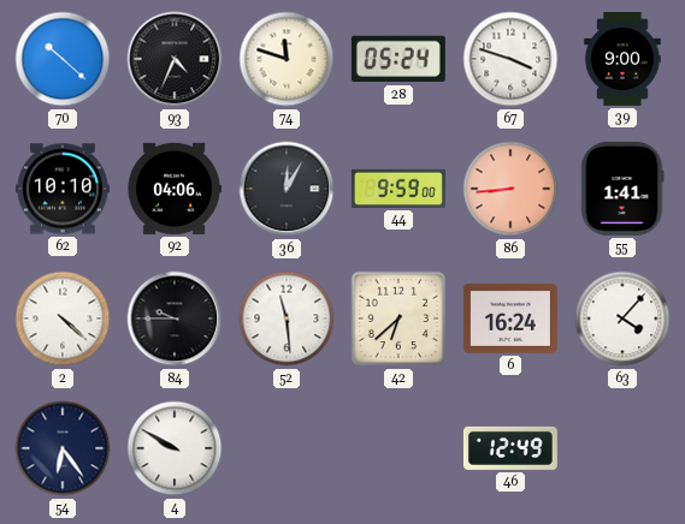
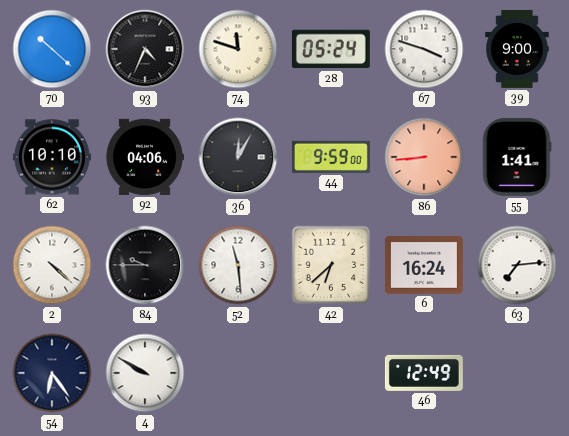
63: 4:07 -> 7:14
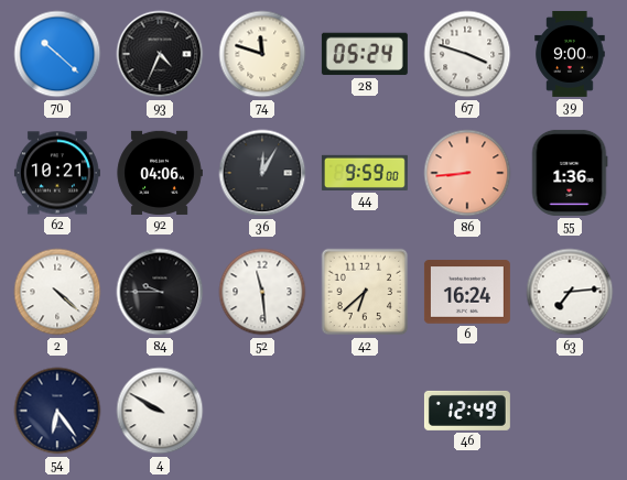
62: 10:10 -> 10:21
55: 1:41 -> 1:36
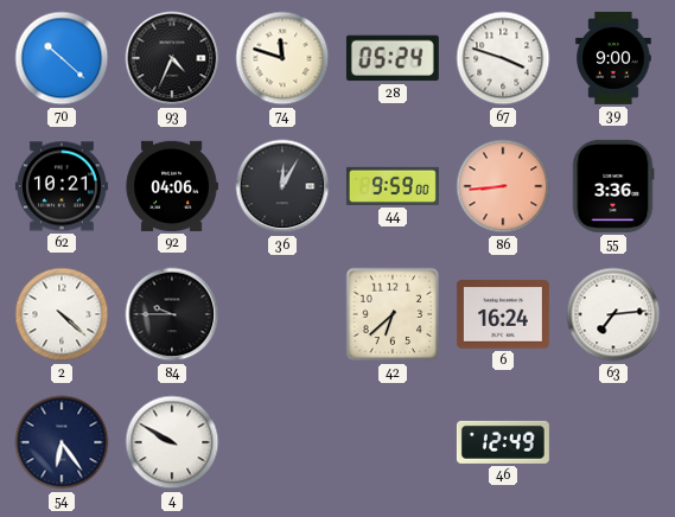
55: 1:36 -> 3:36
52: 11:29 -> none
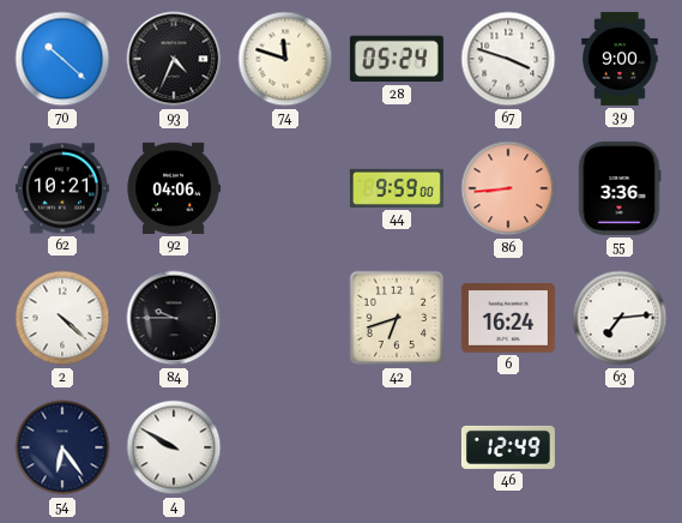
36: 12:05 -> none
42: 6:38 -> 6:42
